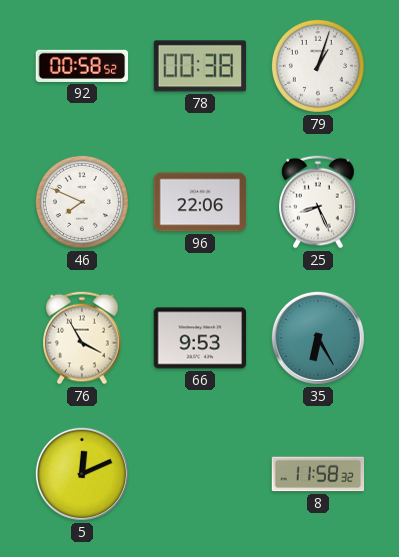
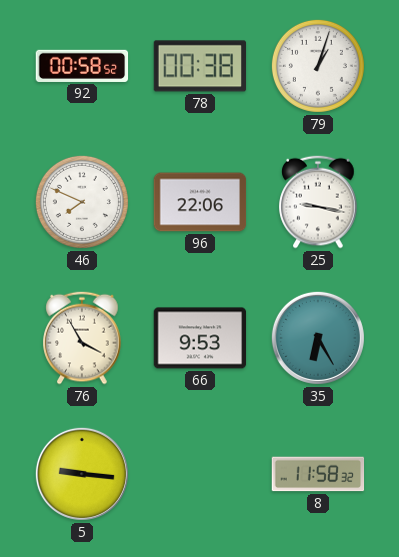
25: 8:26 -> 9:17
5: 12:11 -> 9:16
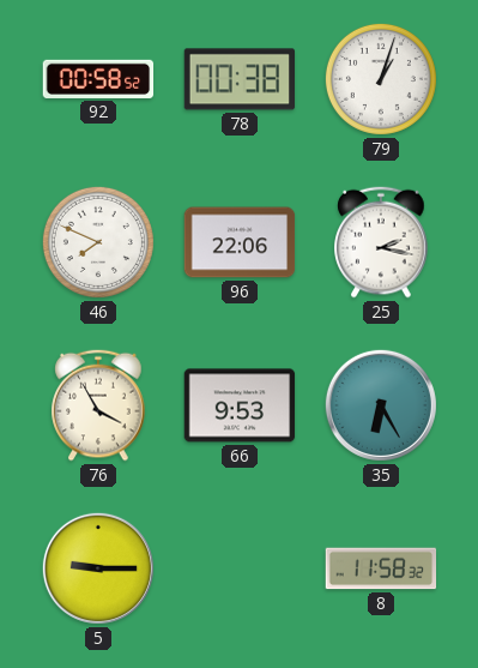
25: 9:17 -> 2:17
5: 9:16 -> 9:15
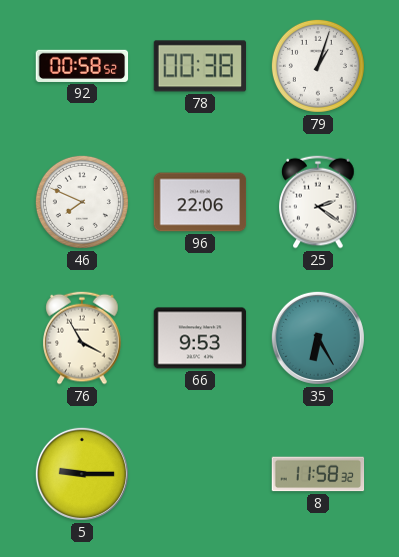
25: 2:17 -> 2:21
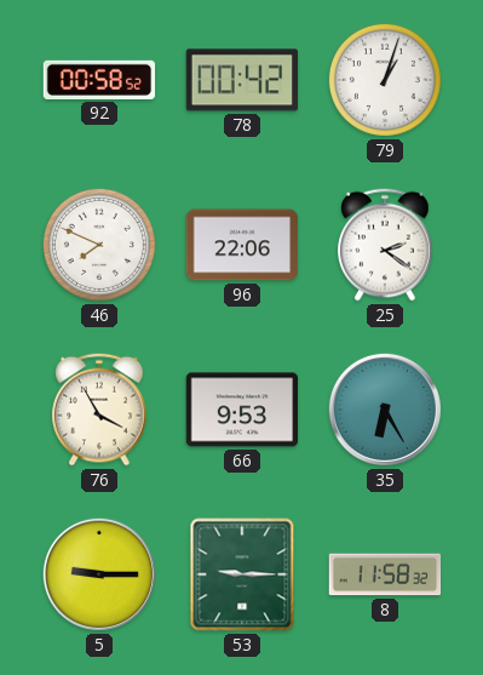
78: 00:38 -> 00:42
53: none -> 9:15
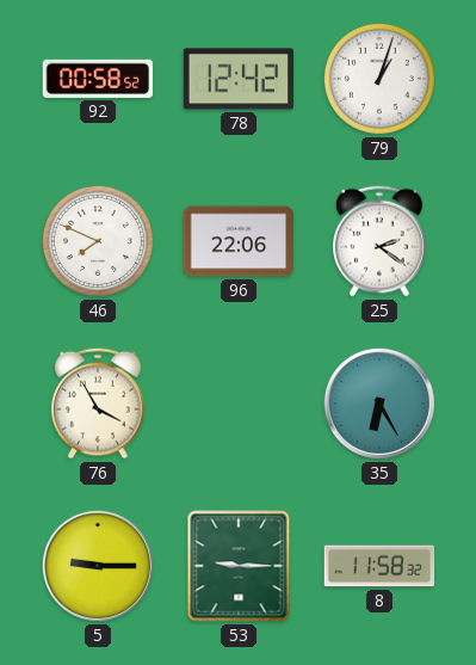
78: 00:42 -> 12:42
66: 9:53 -> none
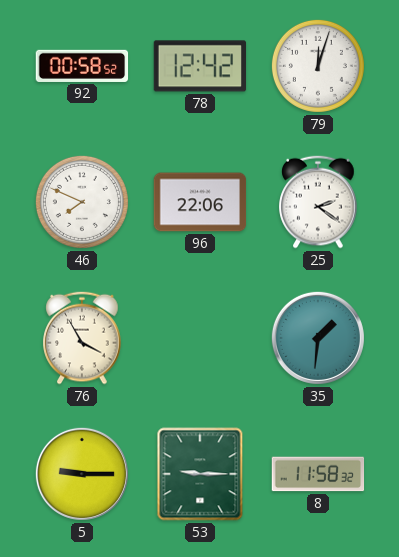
79: 1:03 -> 12:03
35: 6:25 -> 1:31
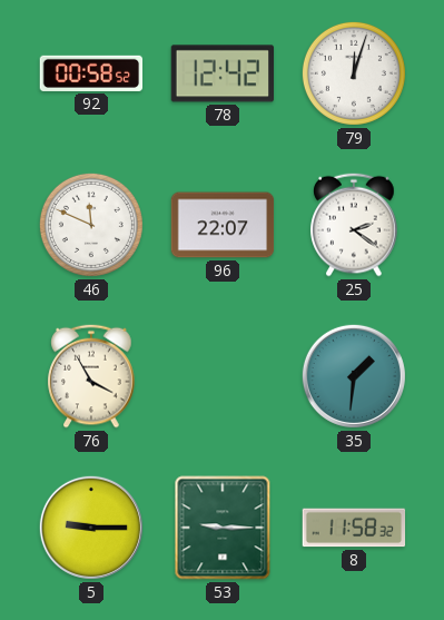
46: 7:49 -> 11:49
96: 22:06 -> 22:07
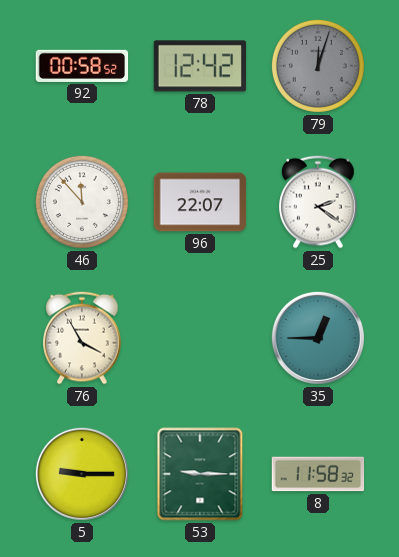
79 dial: white -> grey
46: 11:49 -> 11:53
35: 1:31 -> 12:45
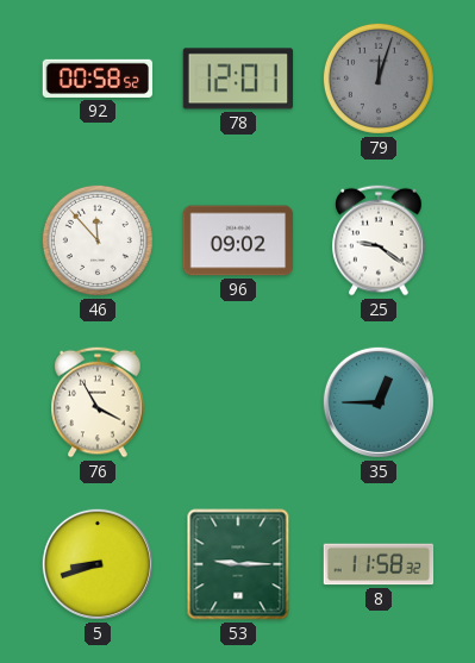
78: 12:42 -> 12:01
96: 22:07 -> 09:02
25: 2:21 -> 9:21
5: 9:15 -> 8:42
